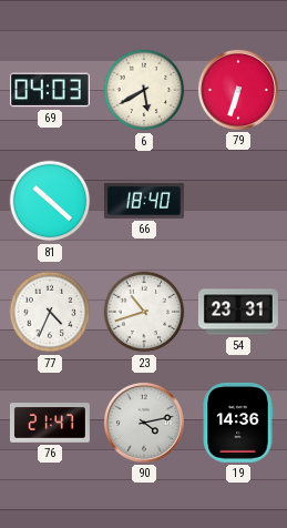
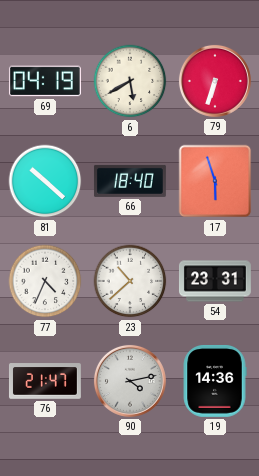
69: 04:03 -> 04:19
17: none -> 5:57
23: 10:42 -> 10:38
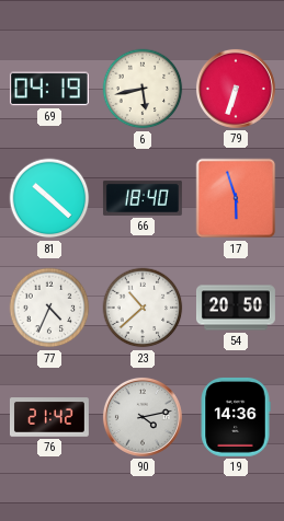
6: 5:40 -> 5:43
54: 23:31 -> 20:50
76: 21:47 -> 21:42
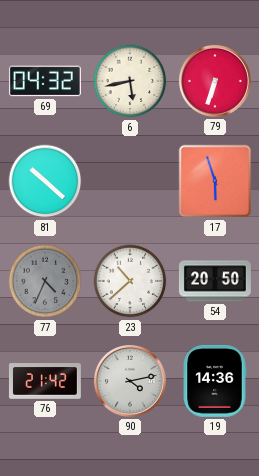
69: 04:19 -> 04:32
66: 18:40 -> none
77 dial: white -> grey
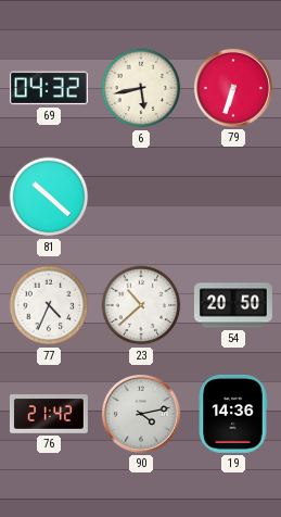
17: 5:57 -> none
77 dial: grey -> white
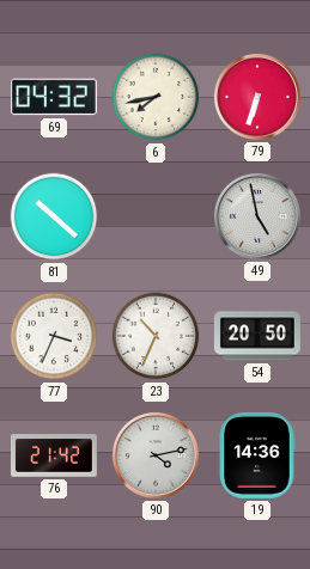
6: 5:43 -> 7:43
49: none -> 4:58
77: 4:34 -> 3:34
23: 10:38 -> 10:34
